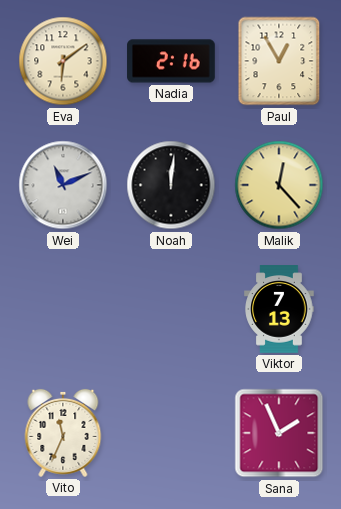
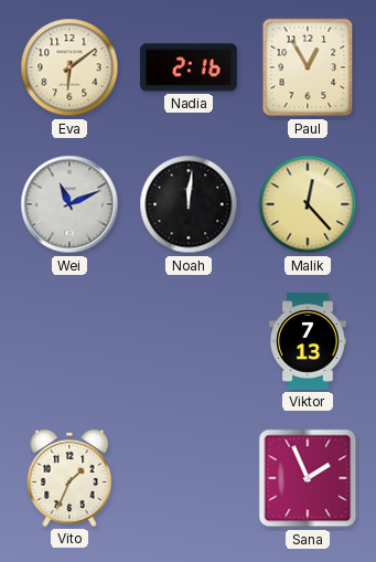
Vito: 11:34 -> 1:34
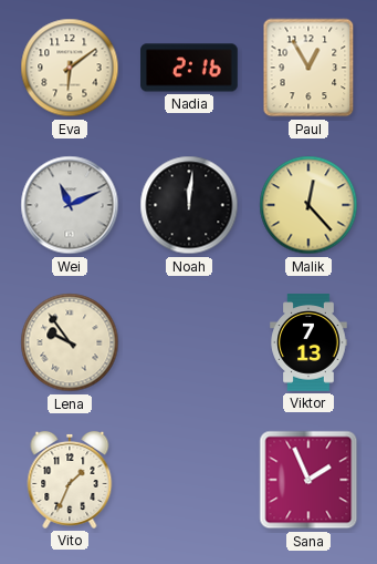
Lena: none -> 9:54
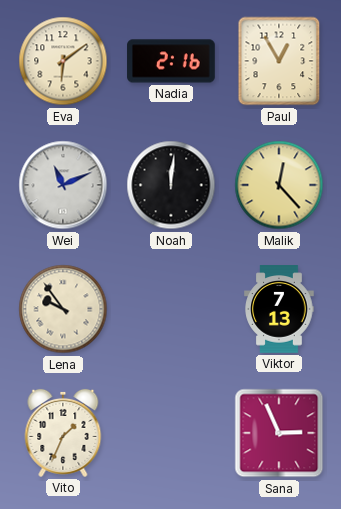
Sana: 1:56 -> 2:56
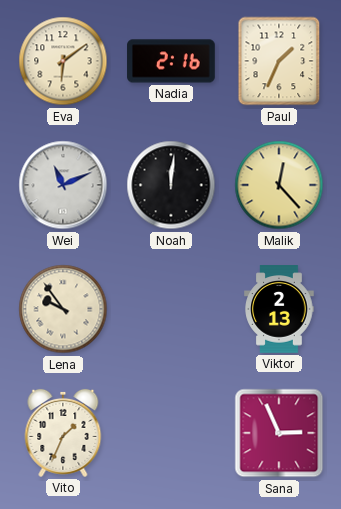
Paul: 12:55 -> 1:34
Viktor: 7:13 -> 2:13
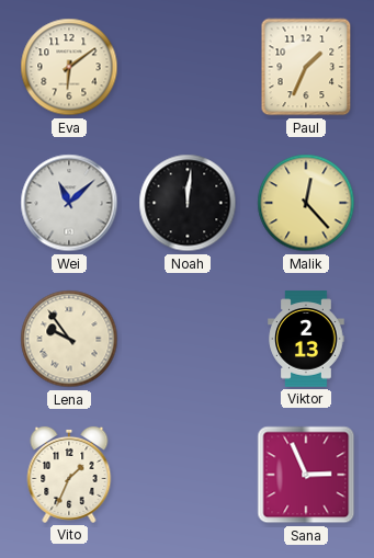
Nadia: 2:16 -> none
Wei: 11:11 -> 11:08
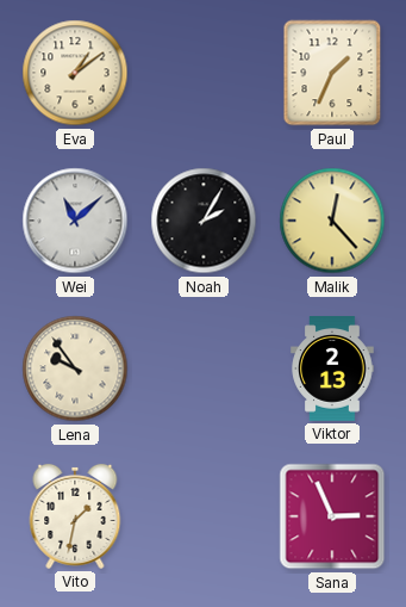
Eva: 6:09 -> 1:09
Noah: 12:01 -> 2:05
Vito: 1:34 -> 1:32
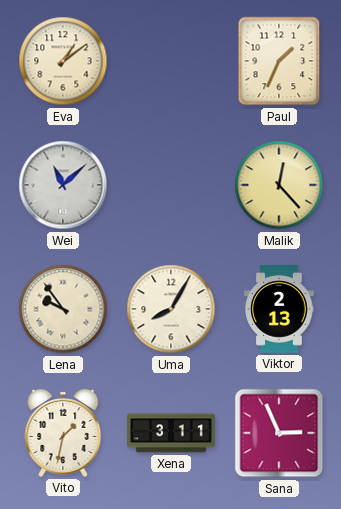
Noah: 2:05 -> none
Uma: none -> 8:05
Xena: none -> 3:11
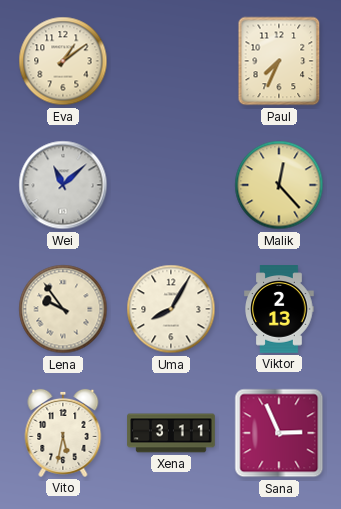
Paul: 1:34 -> 7:34
Vito: 1:32 -> 5:32
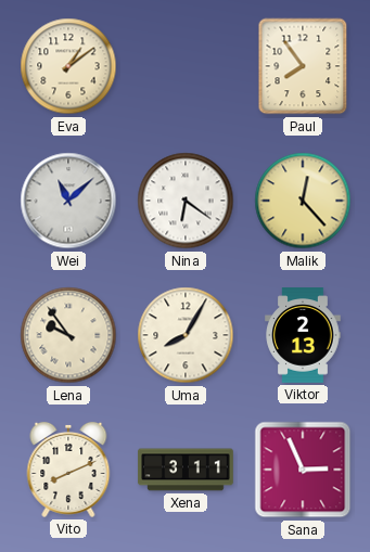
Paul: 7:34 -> 7:54
Nina: none -> 6:21
Vito: 5:32 -> 8:11
